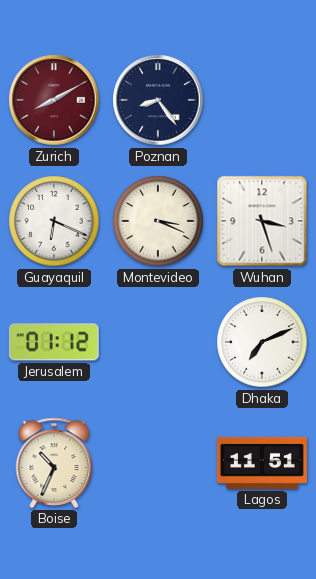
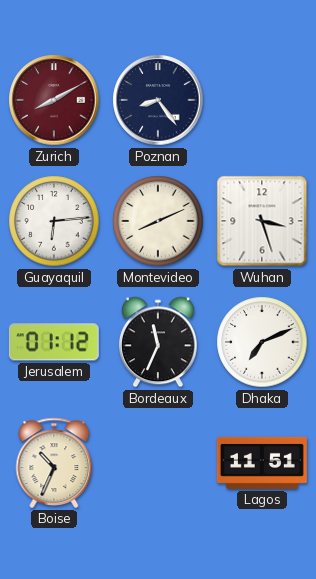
Guayaquil: 6:19 -> 6:14
Montevideo: 3:19 -> 8:11
Bordeaux: none -> 11:34
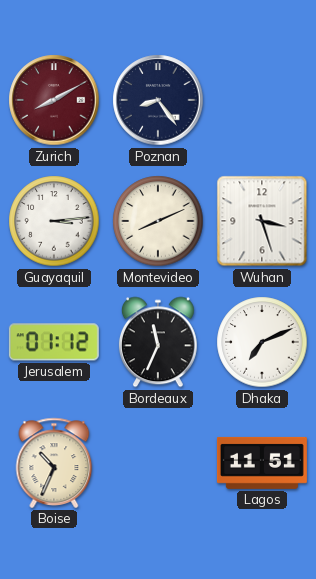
Guayaquil: 6:14 -> 3:14
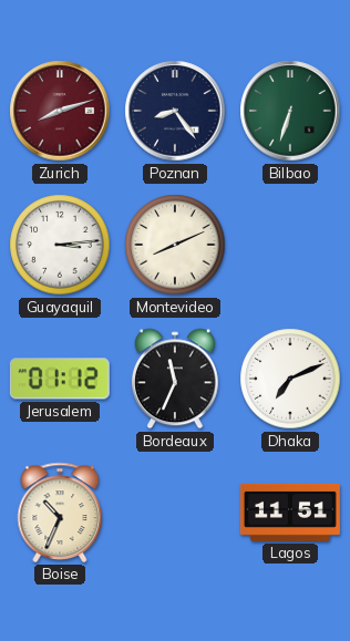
Zurich: 8:10 -> 8:12
Bilbao: none -> 6:33
Wuhan: 3:27 -> none
